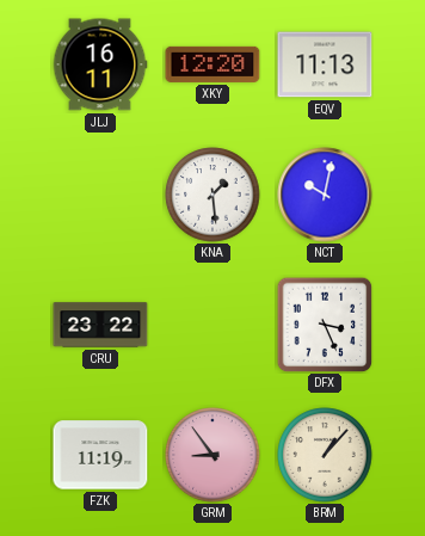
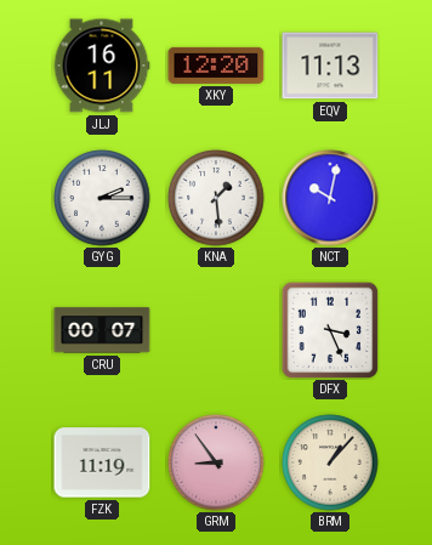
GYG: none -> 2:15
CRU: 23:22 -> 00:07
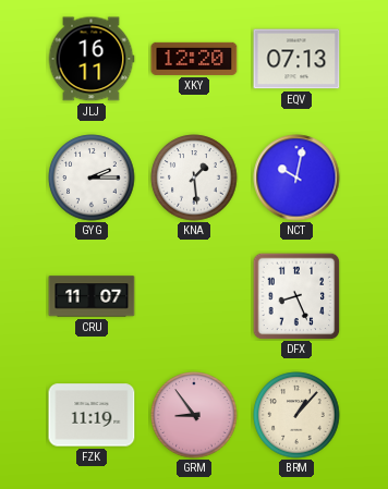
EQV: 11:13 -> 07:13
CRU: 00:07 -> 11:07
DFX: 3:26 -> 8:26
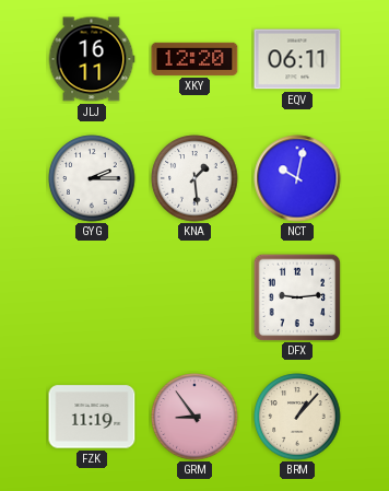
EQV: 07:13 -> 06:11
CRU: 11:07 -> none
DFX: 8:26 -> 9:14
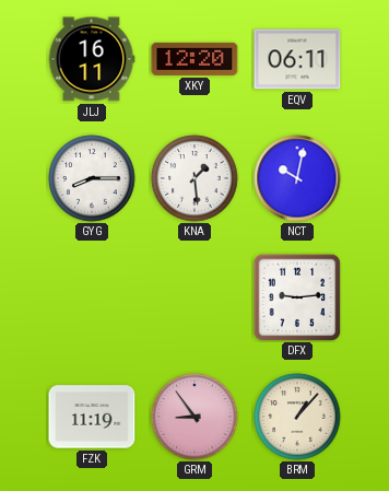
GYG: 2:15 -> 8:15
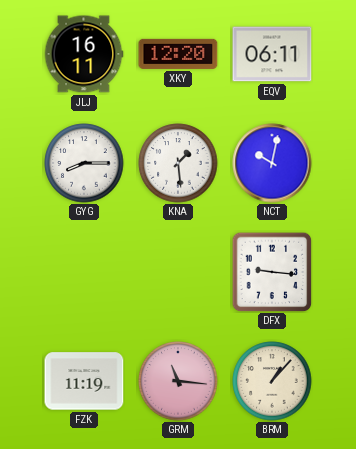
DFX: 9:14 -> 9:16
GRM: 8:54 -> 11:16
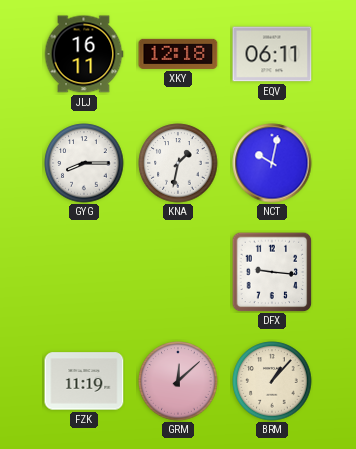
XKY: 12:20 -> 12:18
KNA: 1:29 -> 1:32
GRM: 11:16 -> 12:08
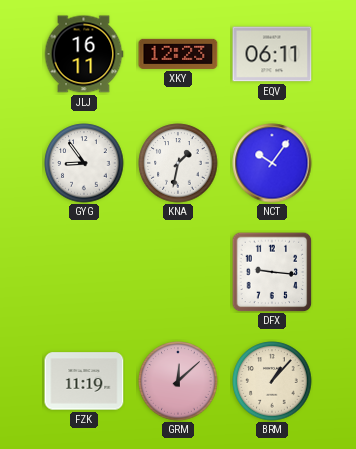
XKY: 12:18 -> 12:23
GYG: 8:15 -> 8:54
NCT: 10:02 -> 10:06
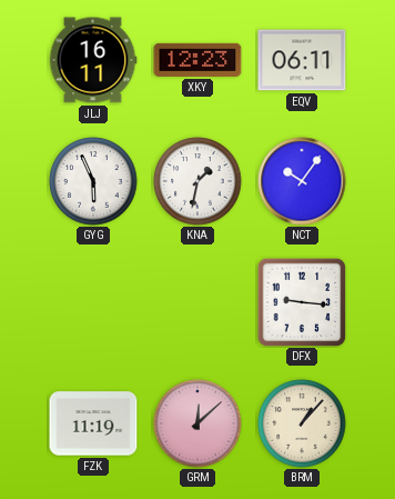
GYG: 8:54 -> 5:56
